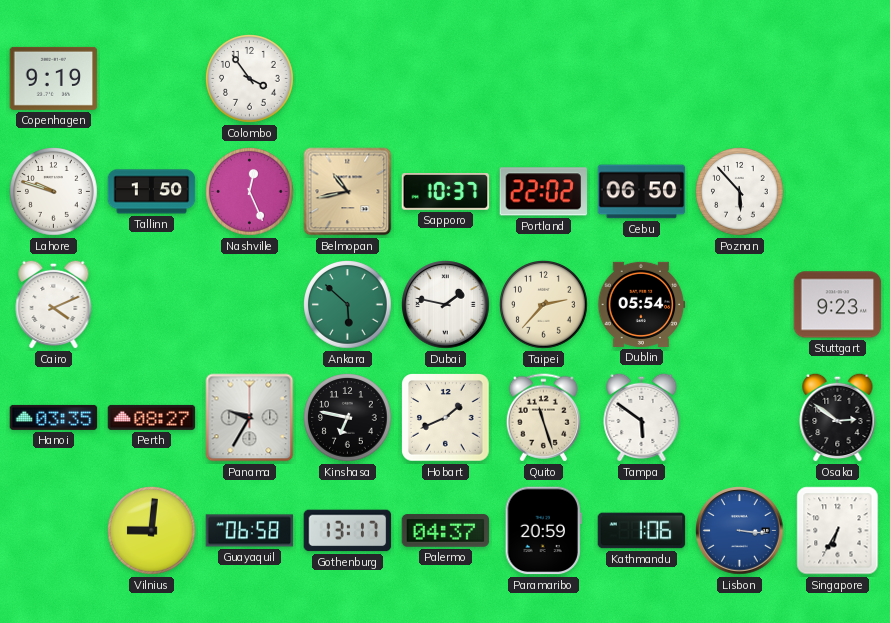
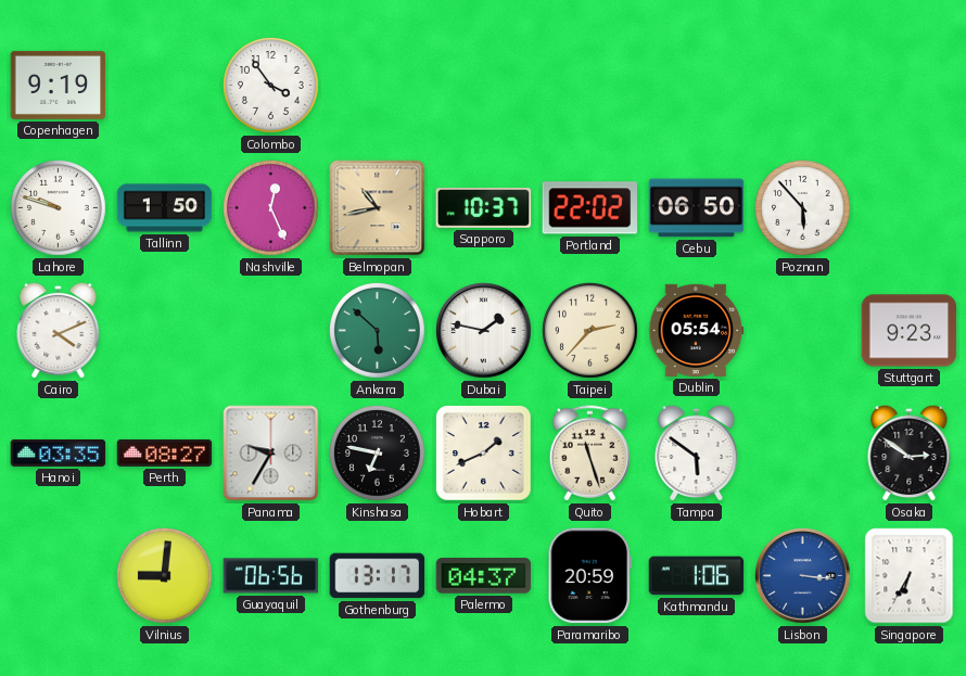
Guayaquil: 06:58 -> 06:56
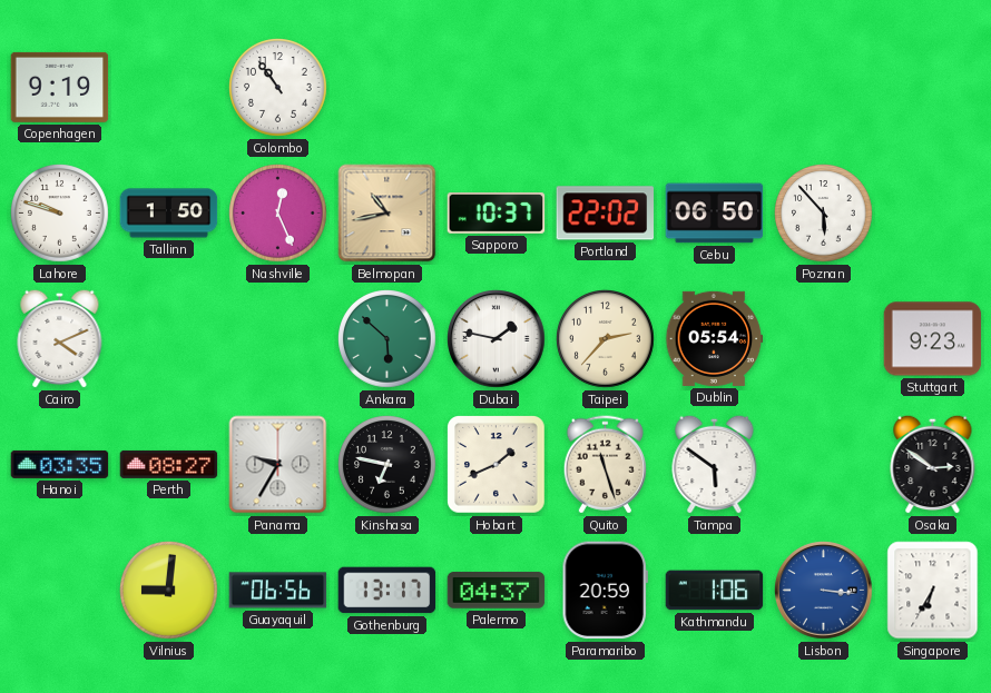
Colombo: 3:54 -> 10:54
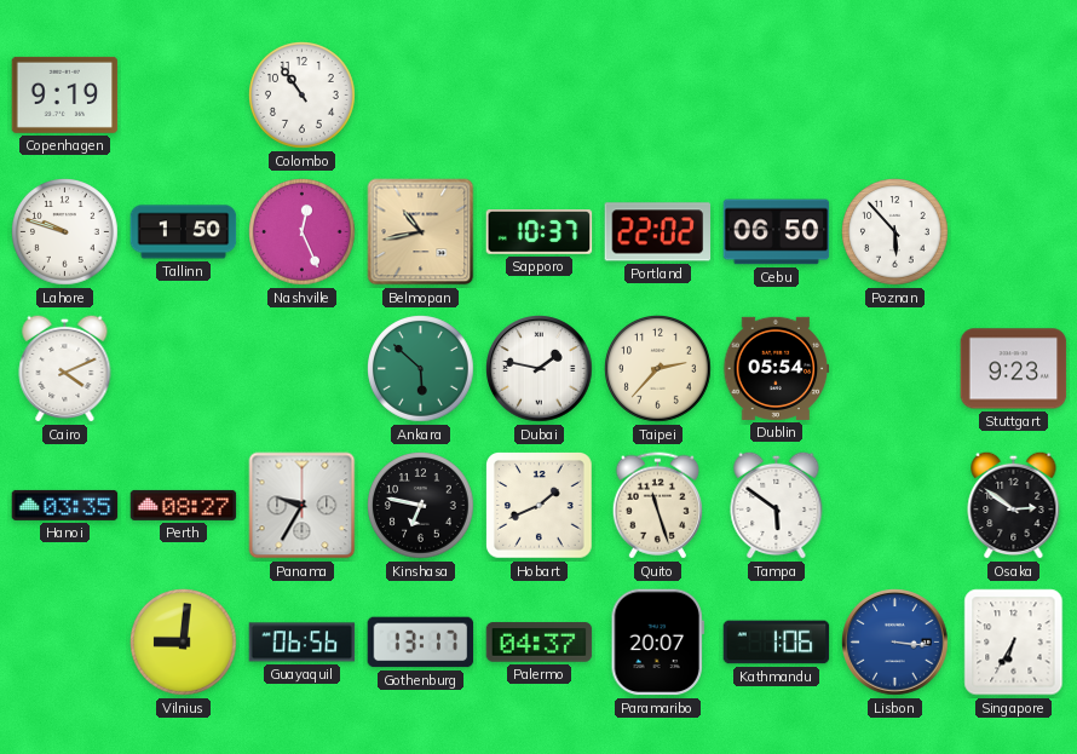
Paramaribo: 20:59 -> 20:07
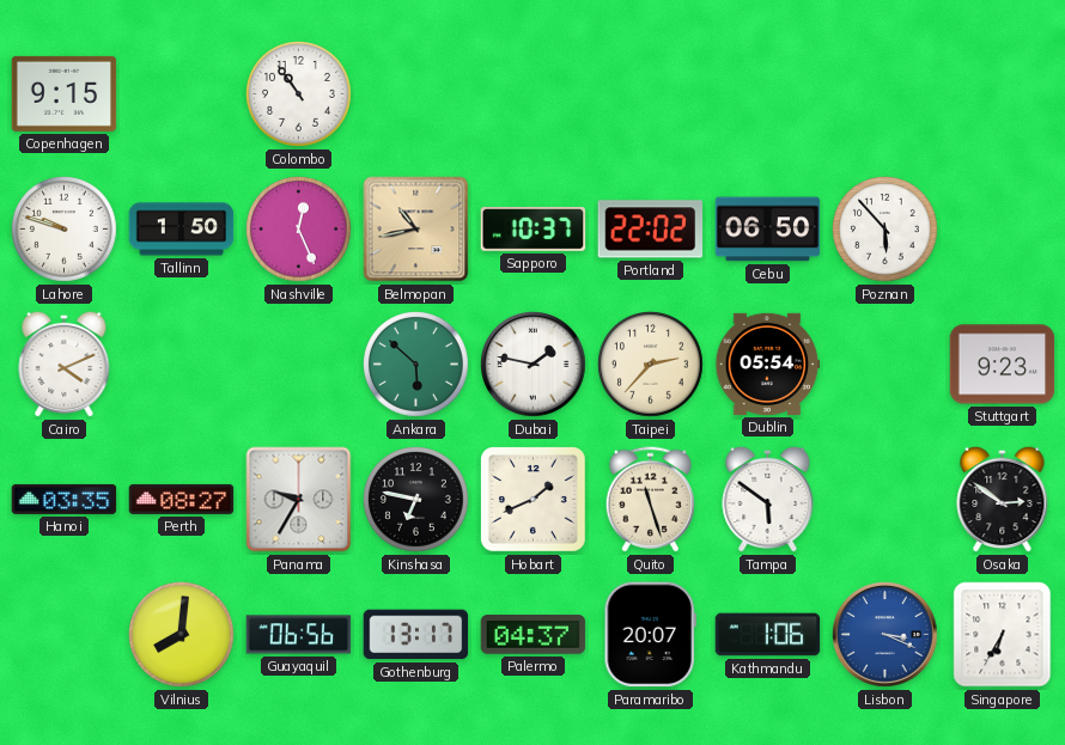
Copenhagen: 9:19 -> 9:15
Vilnius: 9:01 -> 8:01
Lisbon: 3:16 -> 3:19
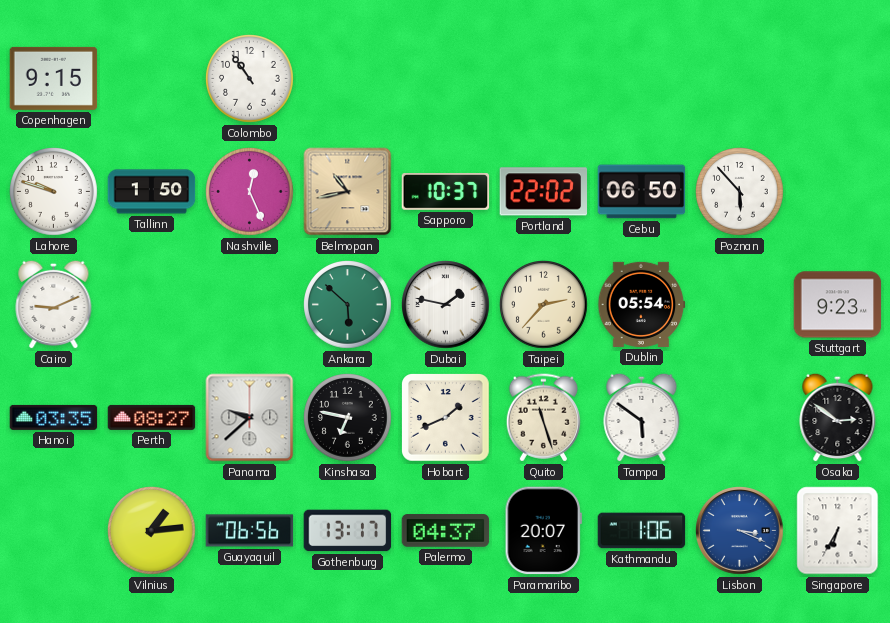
Cairo: 4:11 -> 9:11
Panama: 9:35 -> 9:38
Vilnius: 8:01 -> 1:14
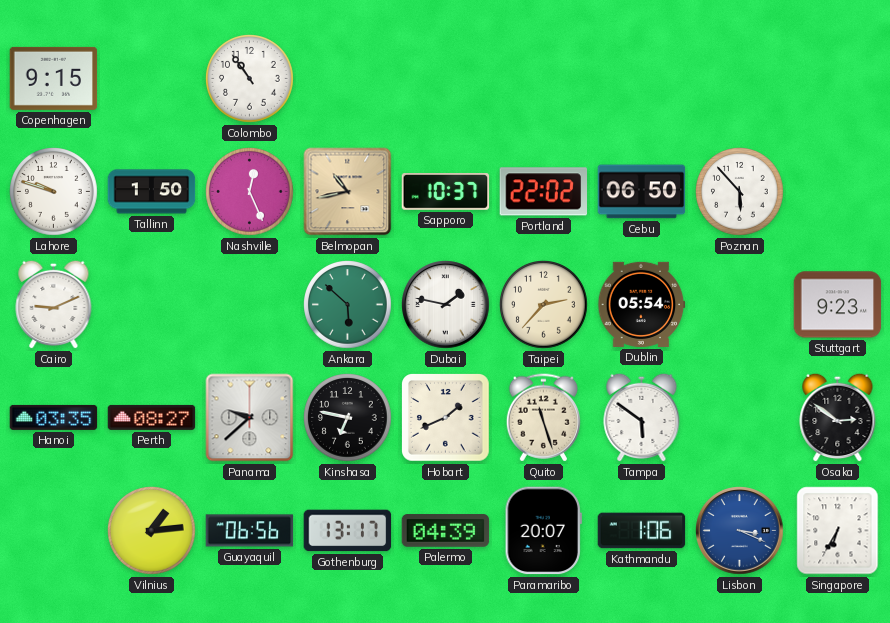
Palermo: 04:37 -> 04:39
